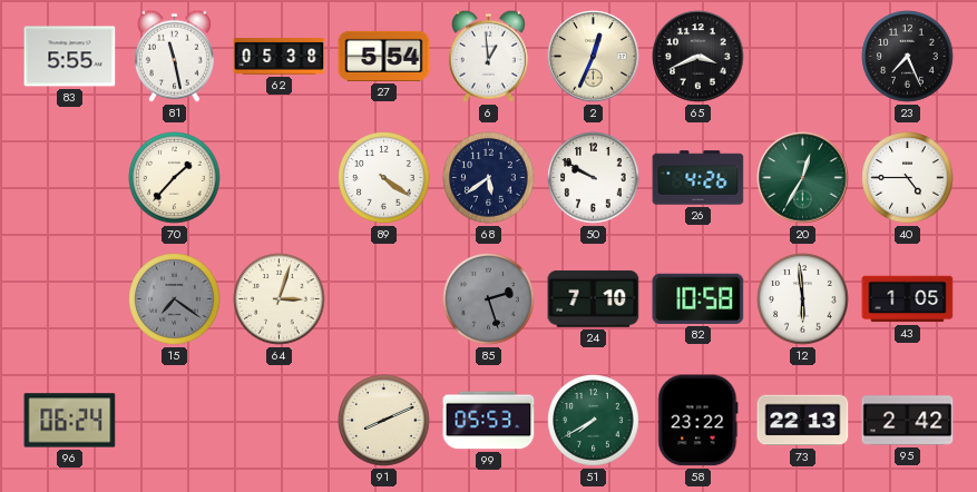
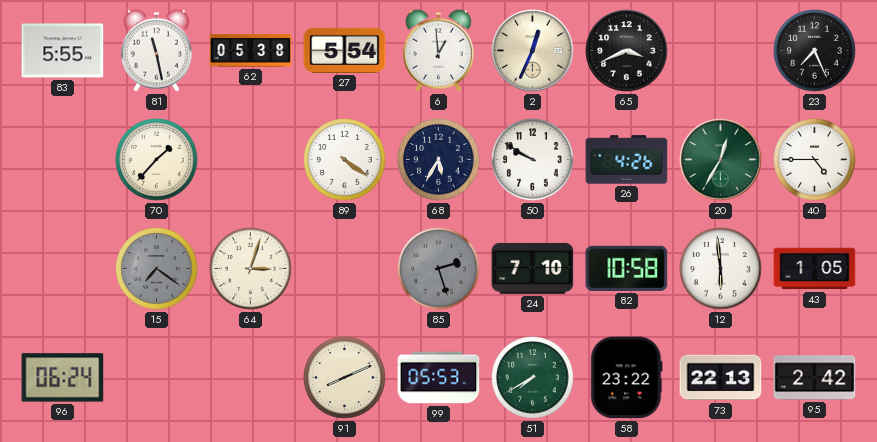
68: 5:39 -> 5:35
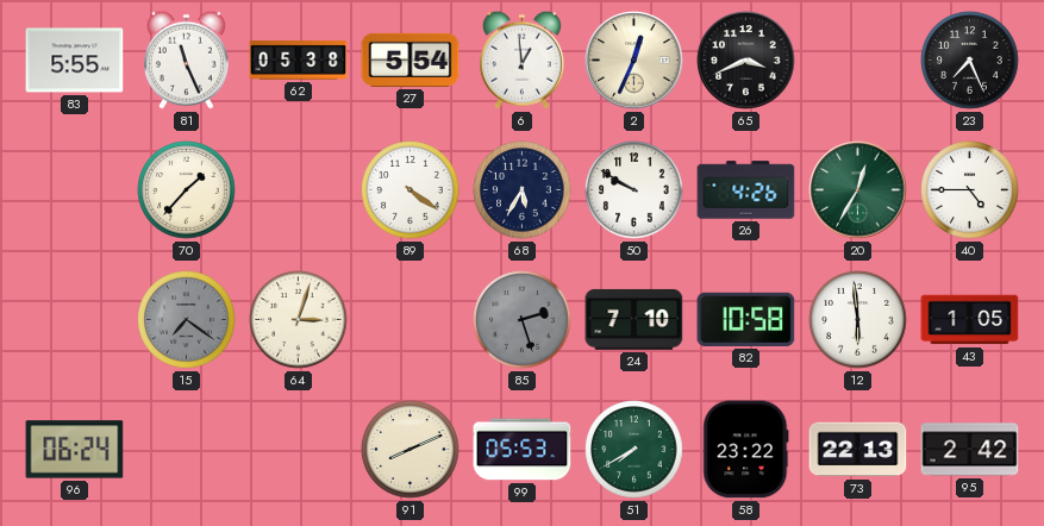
81: 11:28 -> 11:26
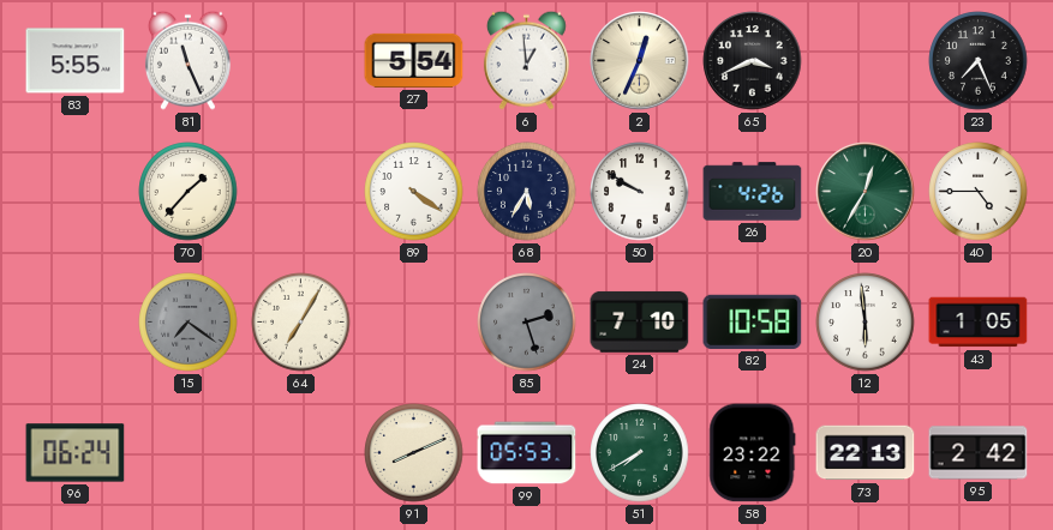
62: 05:38 -> none
64: 3:03 -> 7:05
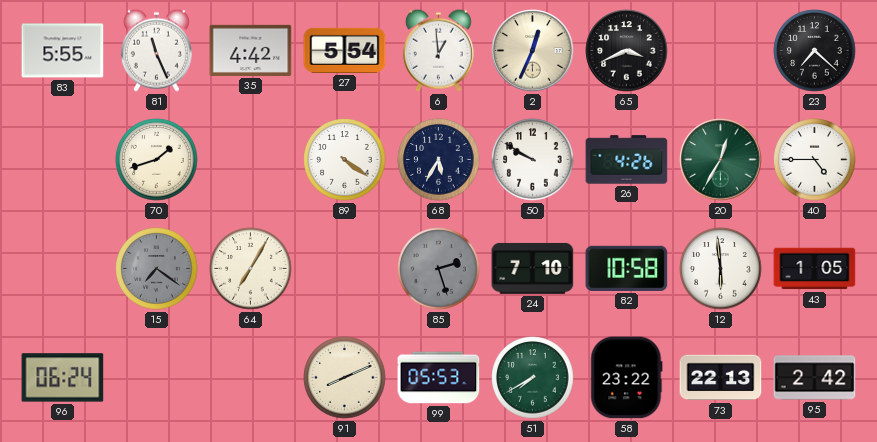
35: none -> 4:42
23: 7:26 -> 7:22
70: 1:37 -> 1:42
